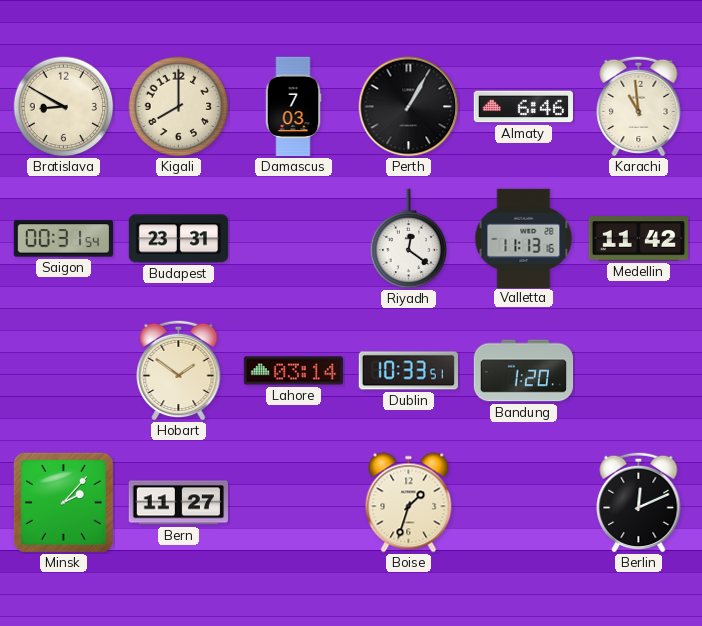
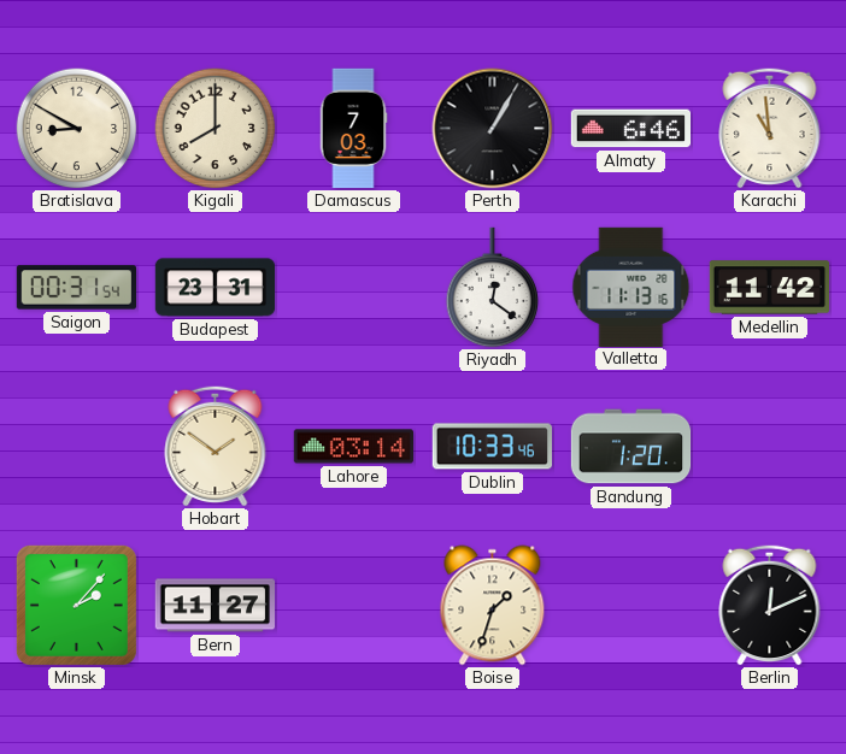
Dublin: 10:33:51 -> 10:33:46
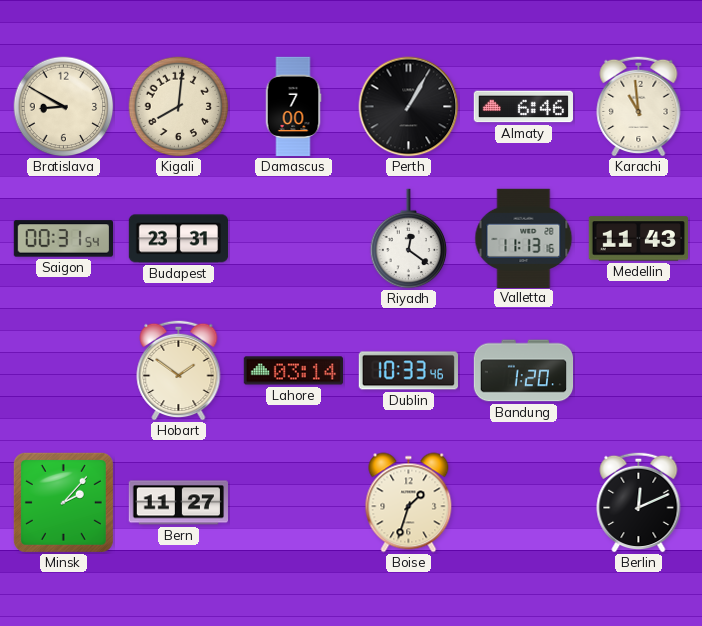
Kigali: 8:00 -> 8:01
Damascus: 7:03 -> 7:00
Medellin: 11:42 -> 11:43
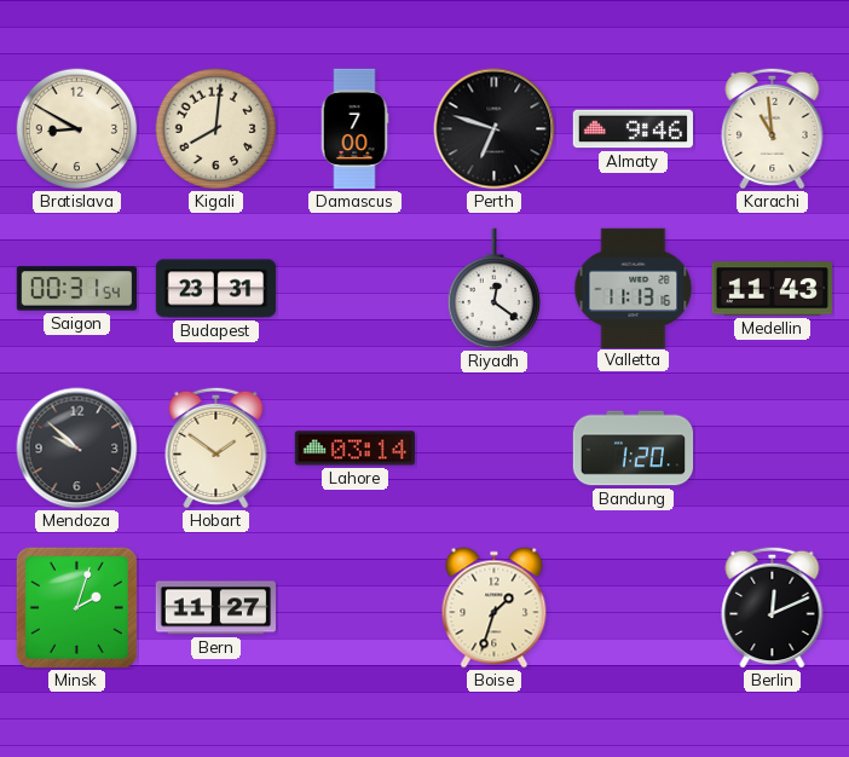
Perth: 1:05 -> 6:48
Almaty: 6:46 -> 9:46
Mendoza: none -> 9:52
Dublin: 10:33 -> none
Minsk: 2:07 -> 2:03
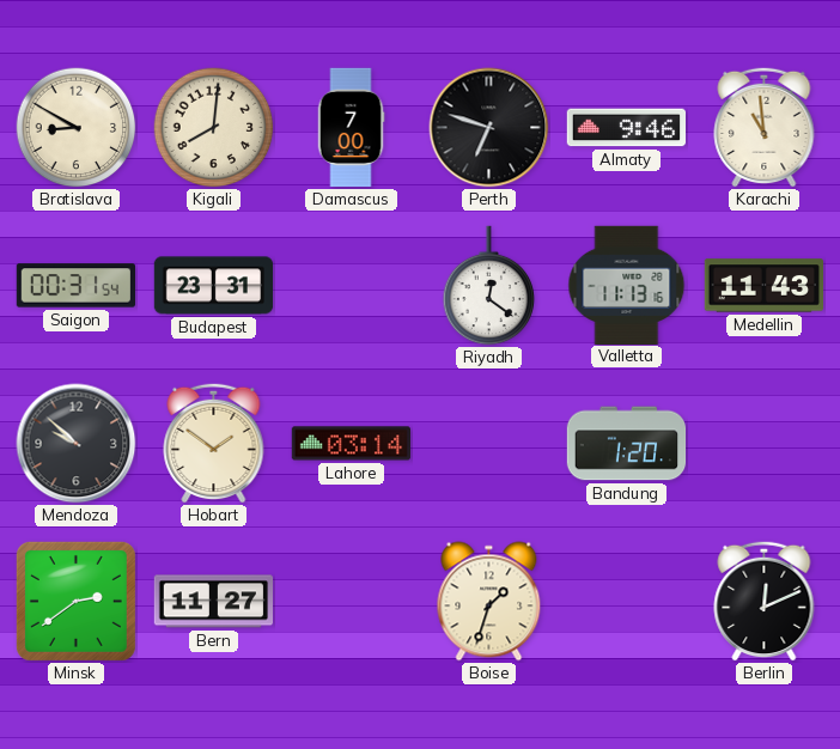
Minsk: 2:03 -> 2:39
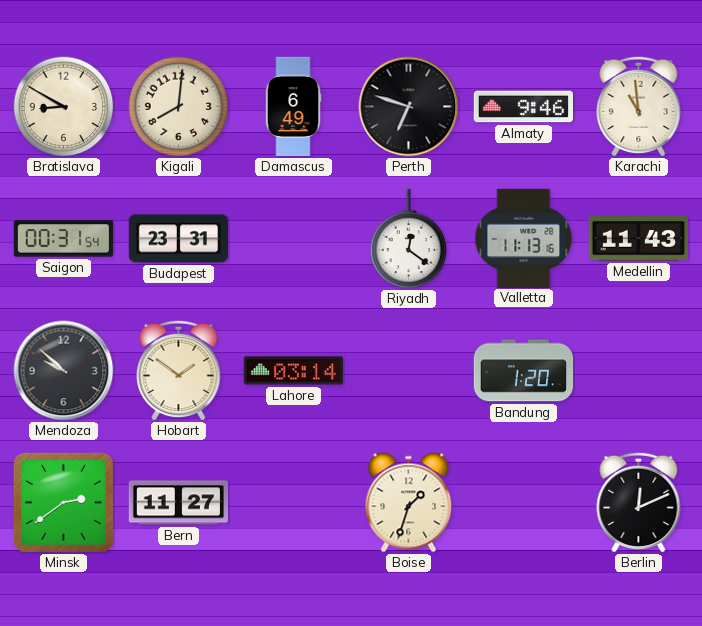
Damascus: 7:00 -> 6:49
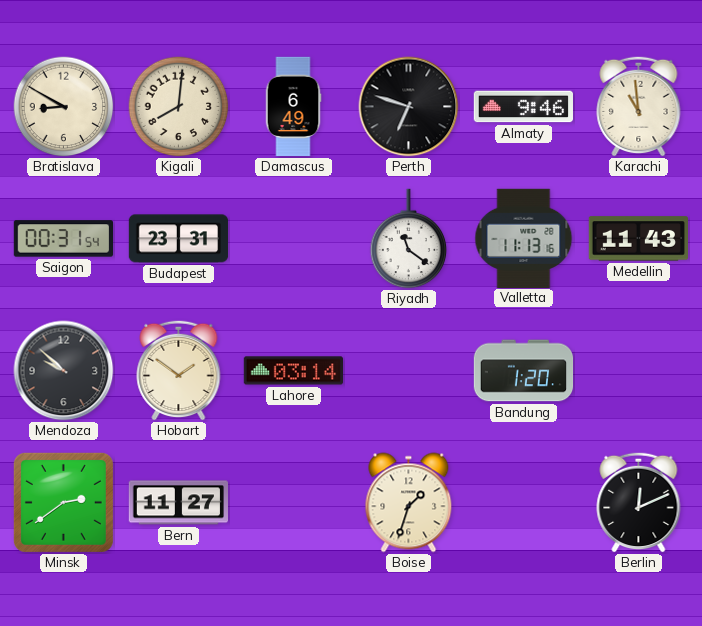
Riyadh: 12:21 -> 11:21
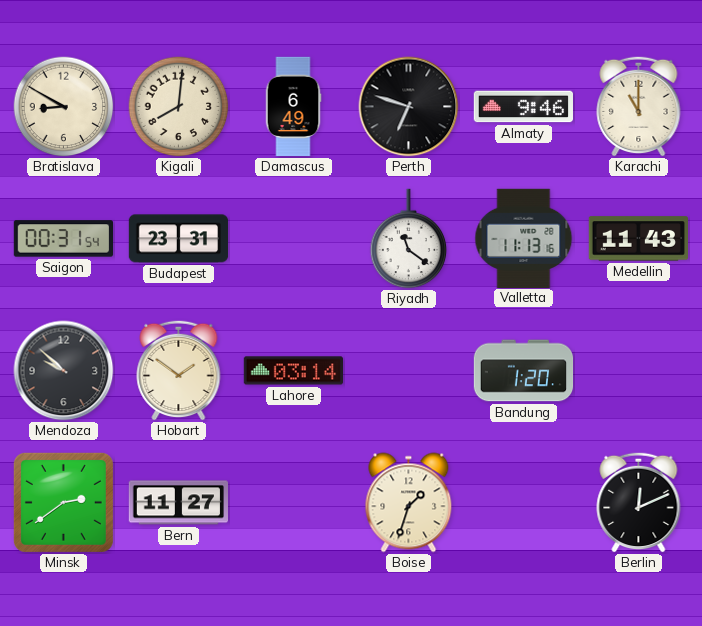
Karachi: 10:59 -> 11:00
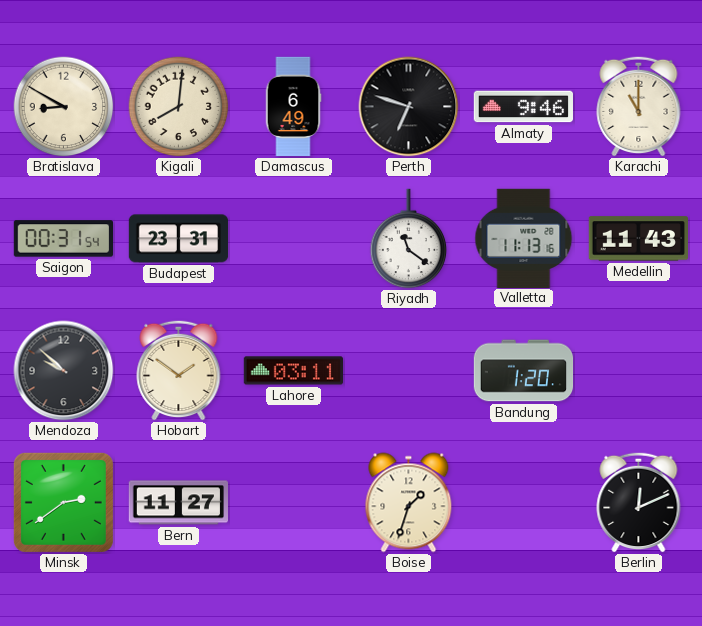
Lahore: 03:14 -> 03:11
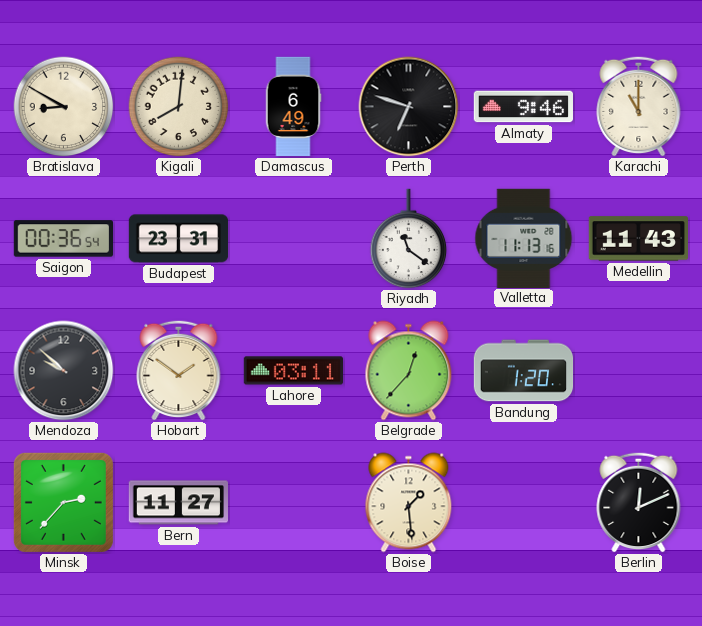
Saigon: 00:31 -> 00:36
Belgrade: none -> 12:37
Minsk: 2:39 -> 2:37
Boise: 1:33 -> 1:29
